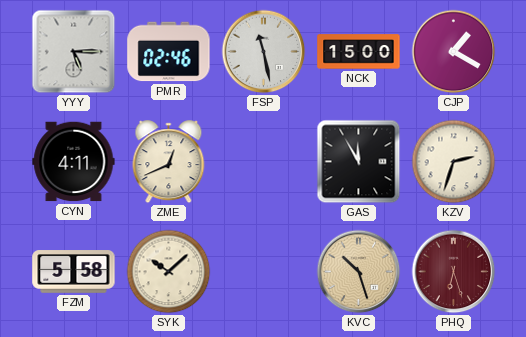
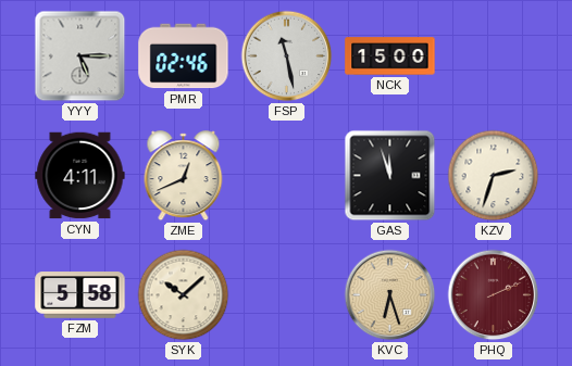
CJP: 1:20 -> none
GAS: 11:55 -> 11:57
KVC: 10:27 -> 6:27
PHQ: 6:27 -> 2:11
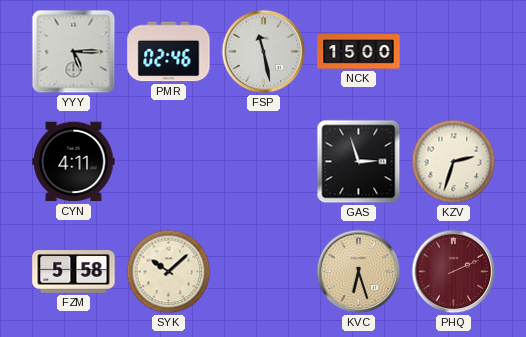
ZME: 12:41 -> none
GAS: 11:57 -> 2:57
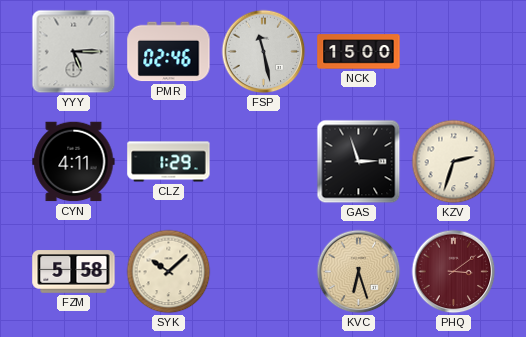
CLZ: none -> 1:29
PHQ: 2:11 -> 3:09
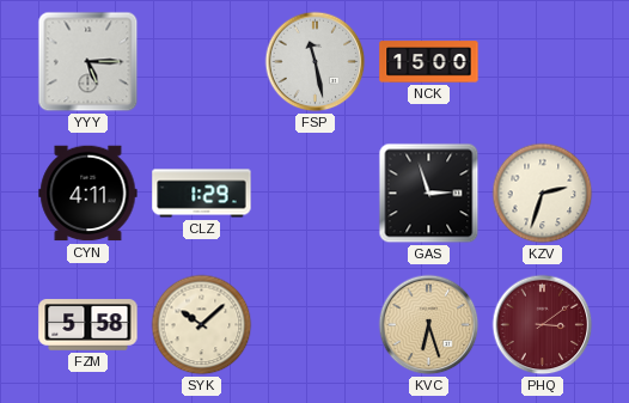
PMR: 02:46 -> none
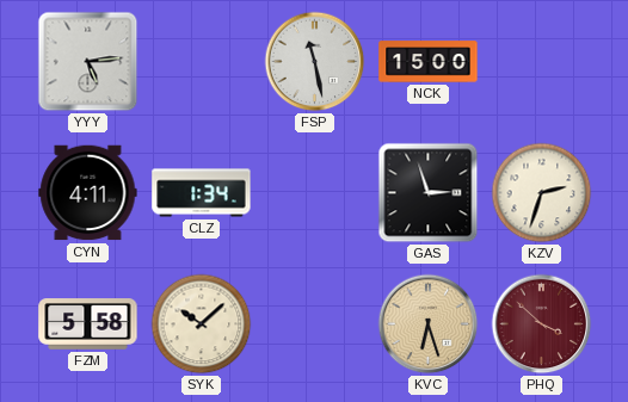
YYY: 5:15 -> 5:14
CLZ: 1:29 -> 1:34
PHQ: 3:09 -> 3:52
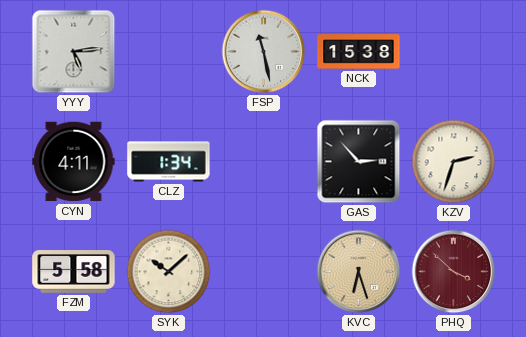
NCK: 15:00 -> 15:38
GAS: 2:57 -> 2:53
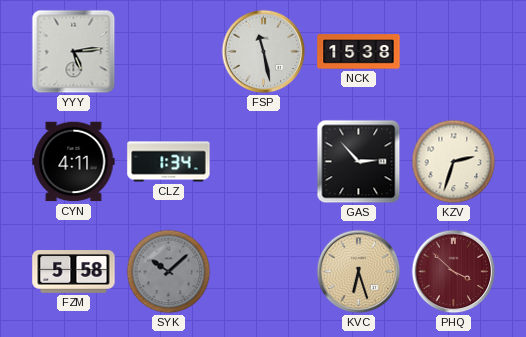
SYK dial: cream -> grey
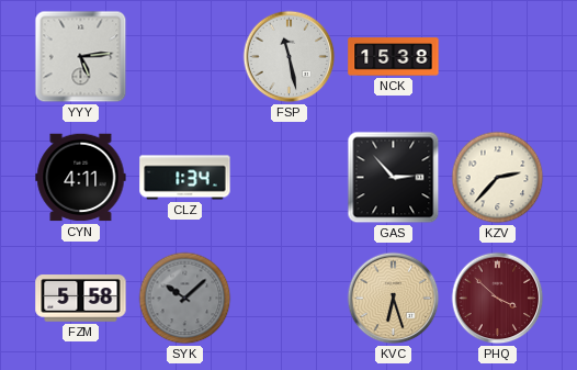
KZV: 2:33 -> 2:37
